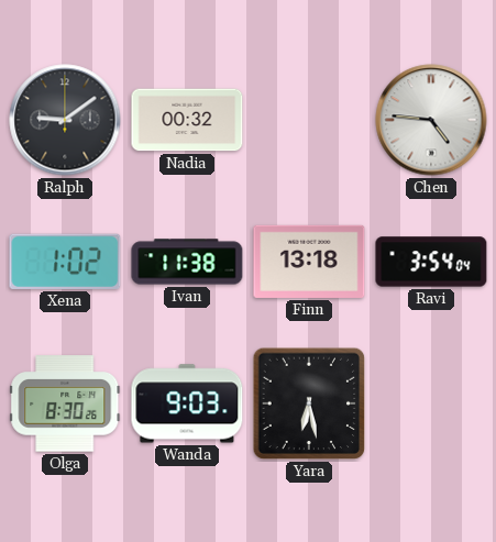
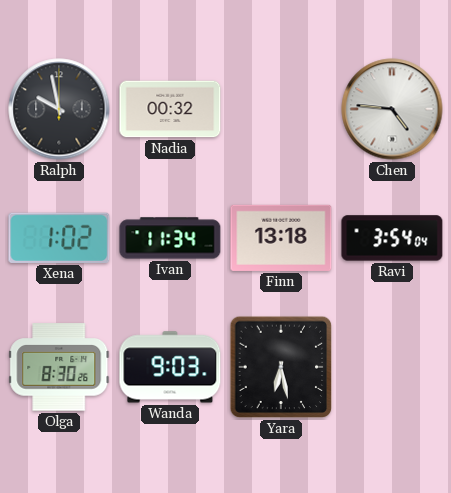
Ralph: 9:09 -> 9:58
Ivan: 11:38 -> 11:34
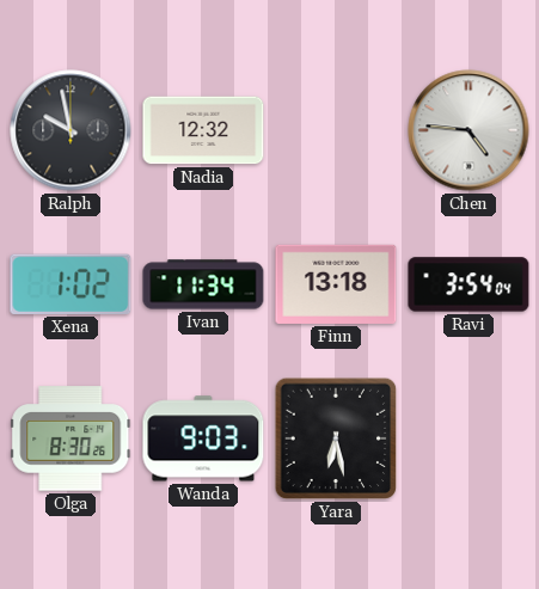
Nadia: 00:32 -> 12:32
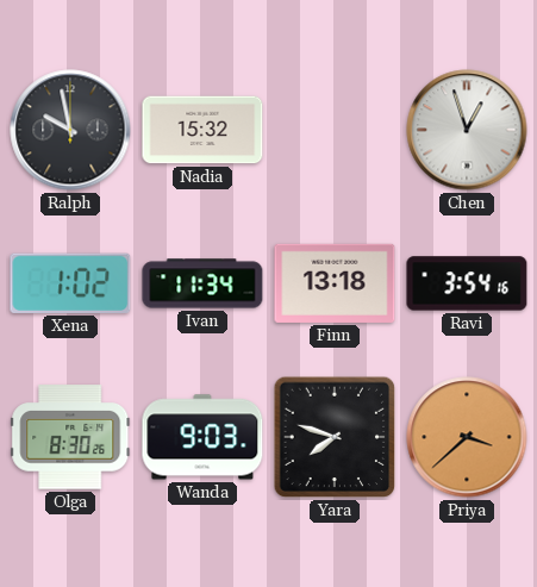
Nadia: 12:32 -> 15:32
Chen: 4:46 -> 12:57
Ravi: 3:54:04 -> 3:54:16
Yara: 6:28 -> 7:48
Priya: none -> 3:38
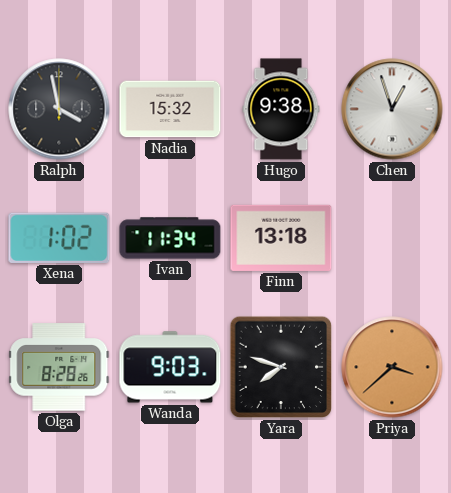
Ralph: 9:58 -> 3:58
Hugo: none -> 9:38
Ravi: 3:54 -> none
Olga: 8:30 -> 8:28
